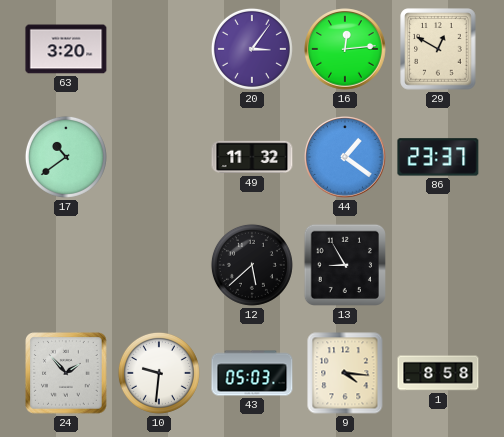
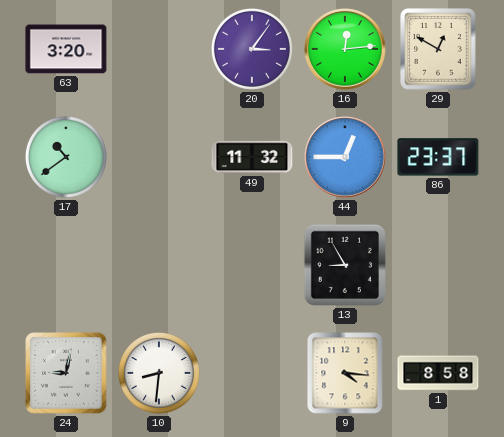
44: 1:21 -> 12:45
12: 5:38 -> none
24: 1:53 -> 9:02
10: 9:31 -> 8:31
43: 05:03 -> none
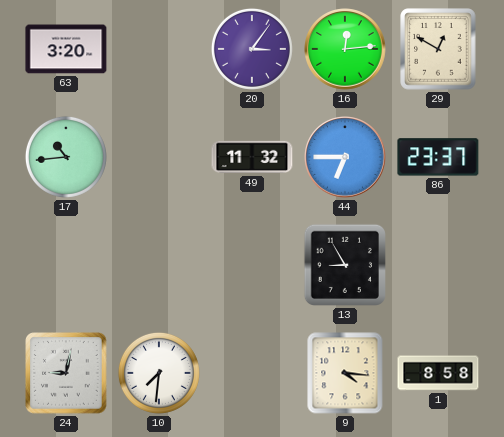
17: 10:39 -> 10:44
44: 12:45 -> 6:45
10: 8:31 -> 7:31
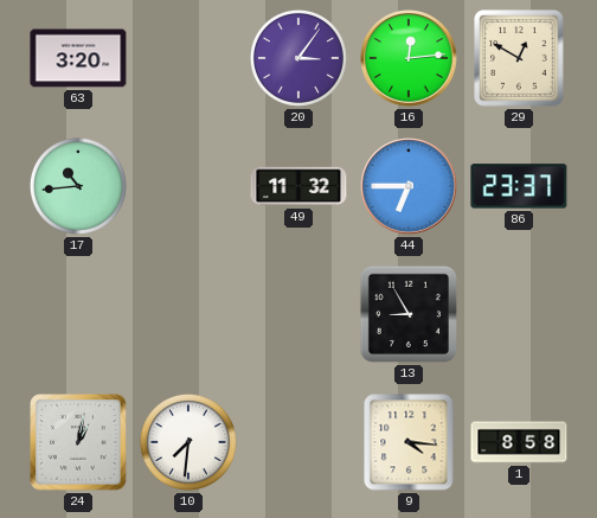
24: 9:02 -> 1:02
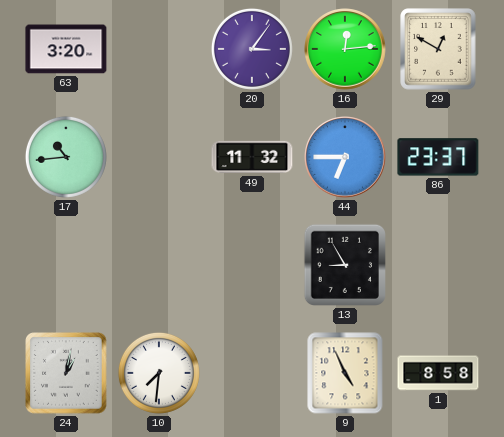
9: 4:16 -> 4:56
